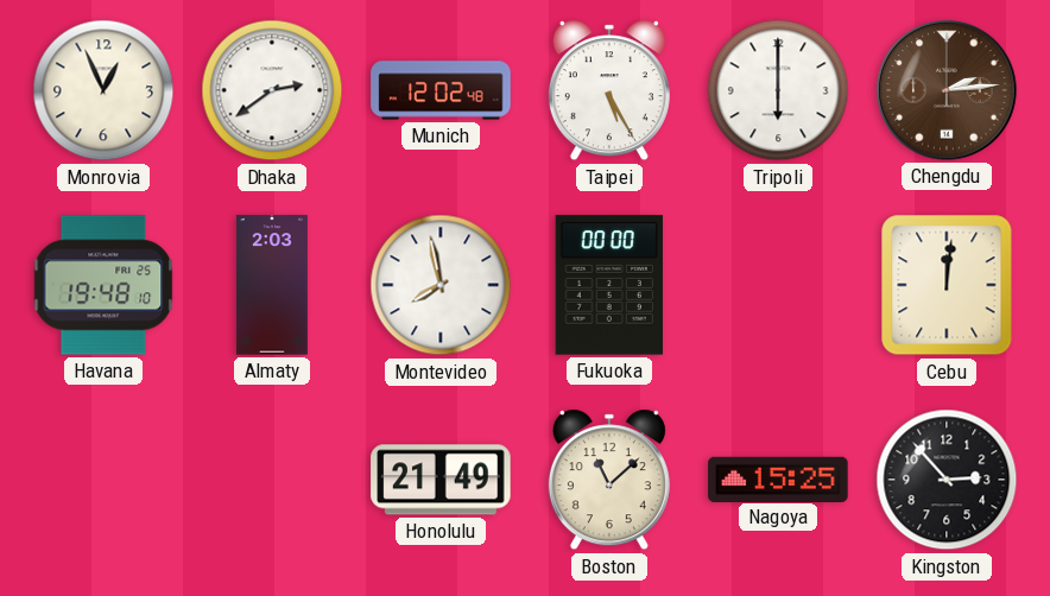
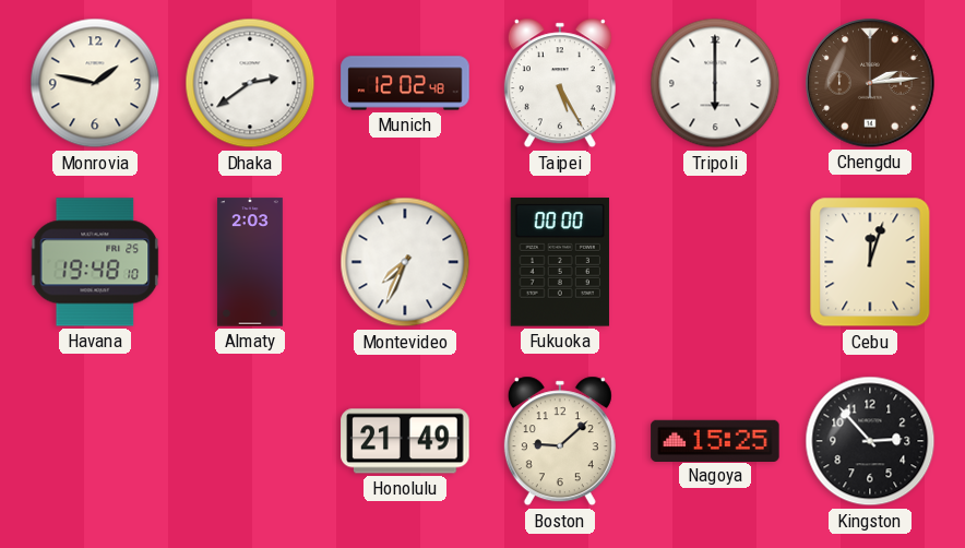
Monrovia: 12:56 -> 1:47
Montevideo: 7:58 -> 7:34
Cebu: 12:01 -> 12:03
Boston: 11:08 -> 9:08
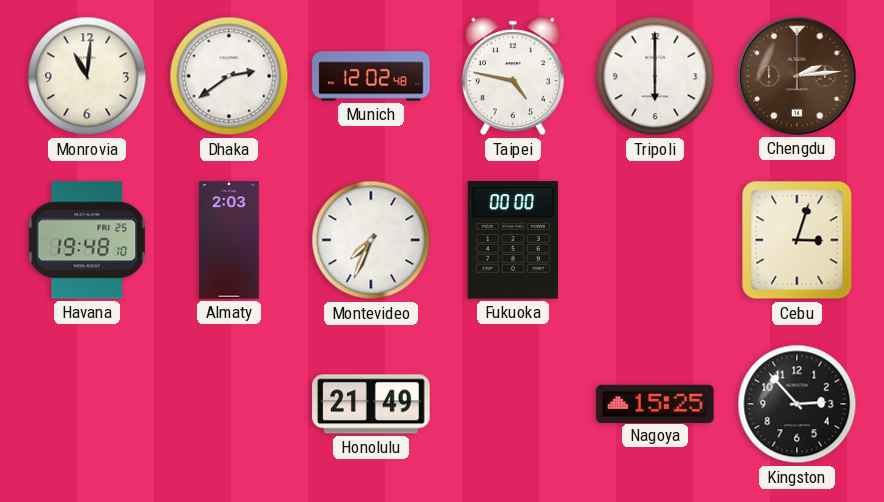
Monrovia: 1:47 -> 11:01
Taipei: 5:25 -> 4:47
Cebu: 12:03 -> 3:03
Boston: 9:08 -> none
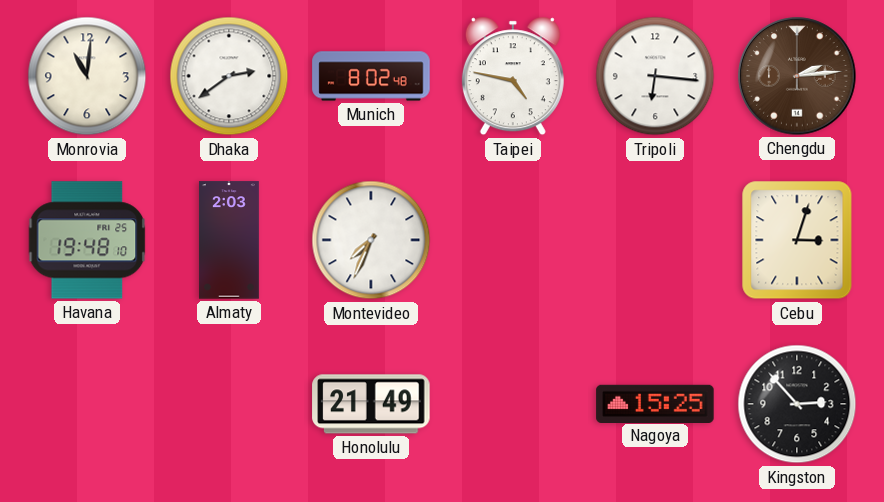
Munich: 12:02 -> 8:02
Tripoli: 6:00 -> 6:16
Fukuoka: 00:00 -> none
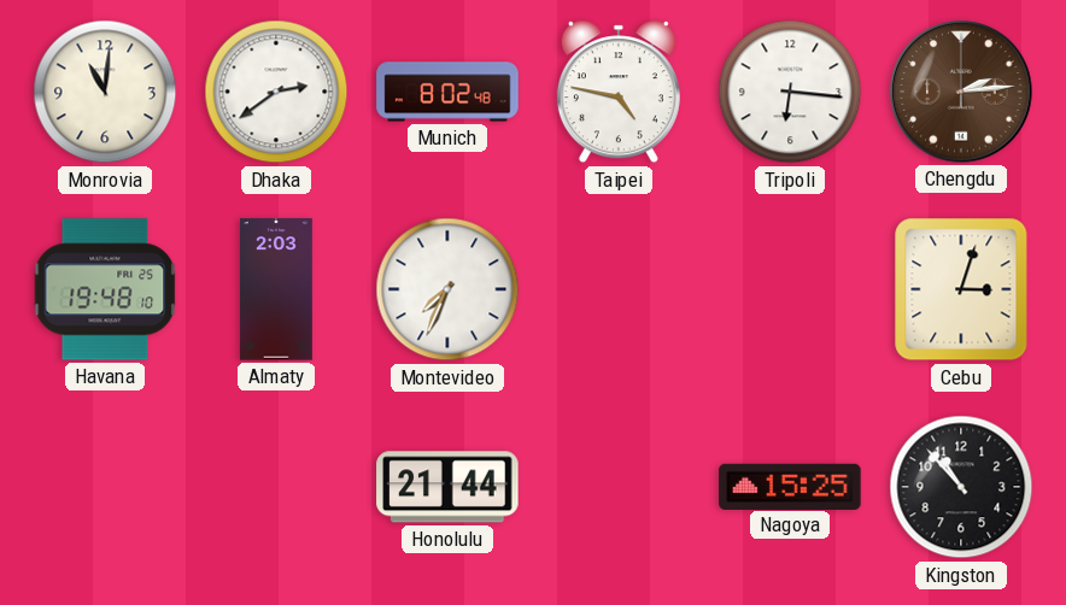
Honolulu: 21:49 -> 21:44
Kingston: 2:53 -> 10:53
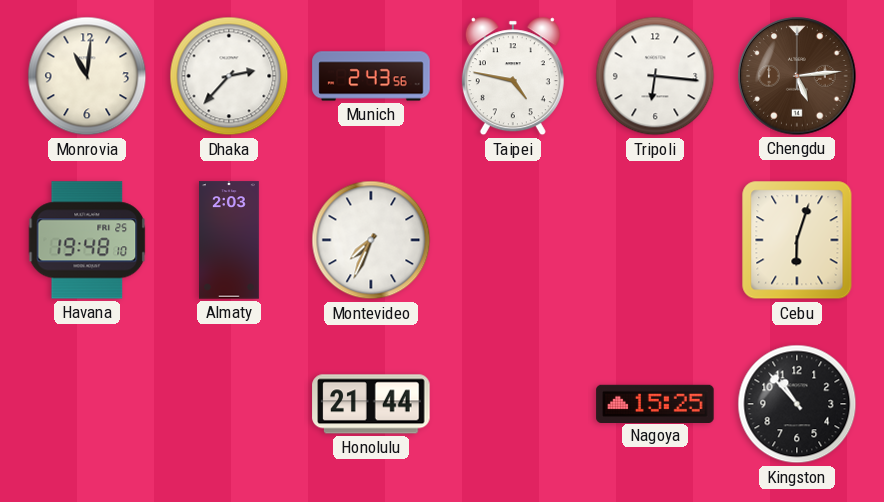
Dhaka: 2:39 -> 2:37
Munich: 8:02 -> 2:43
Chengdu: 2:14 -> 5:14
Cebu: 3:03 -> 6:03
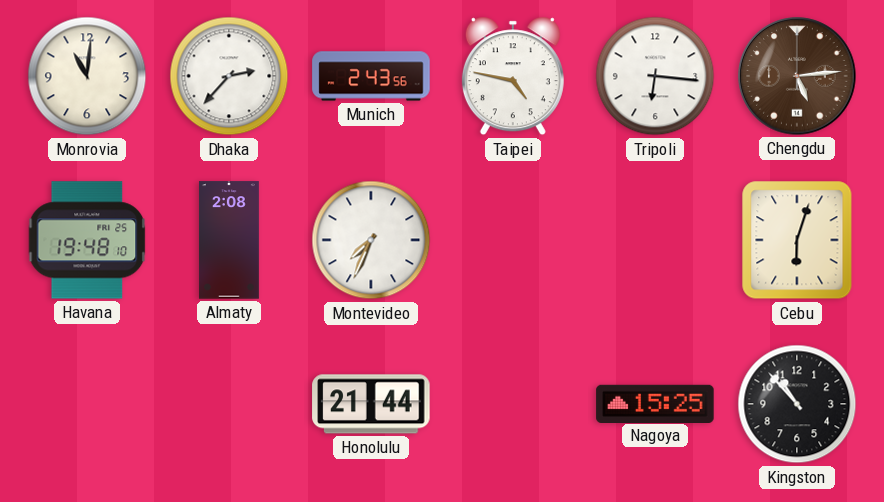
Almaty: 2:03 -> 2:08
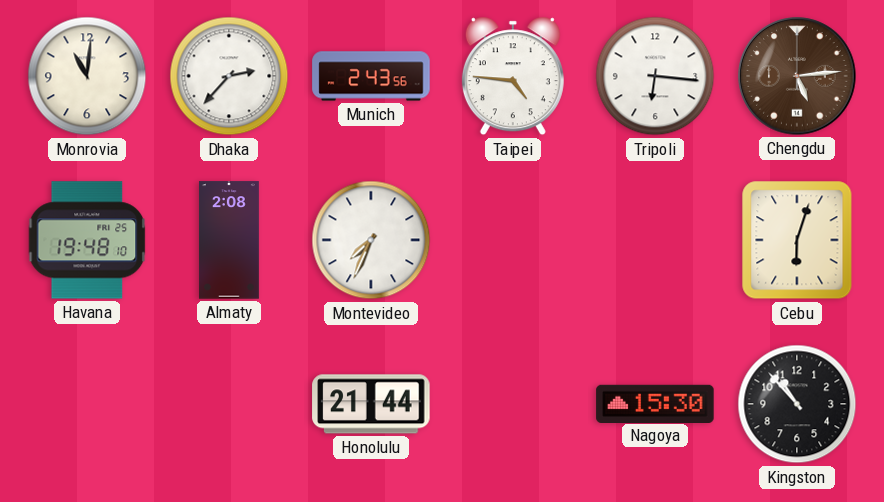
Taipei: 4:47 -> 4:46
Nagoya: 15:25 -> 15:30
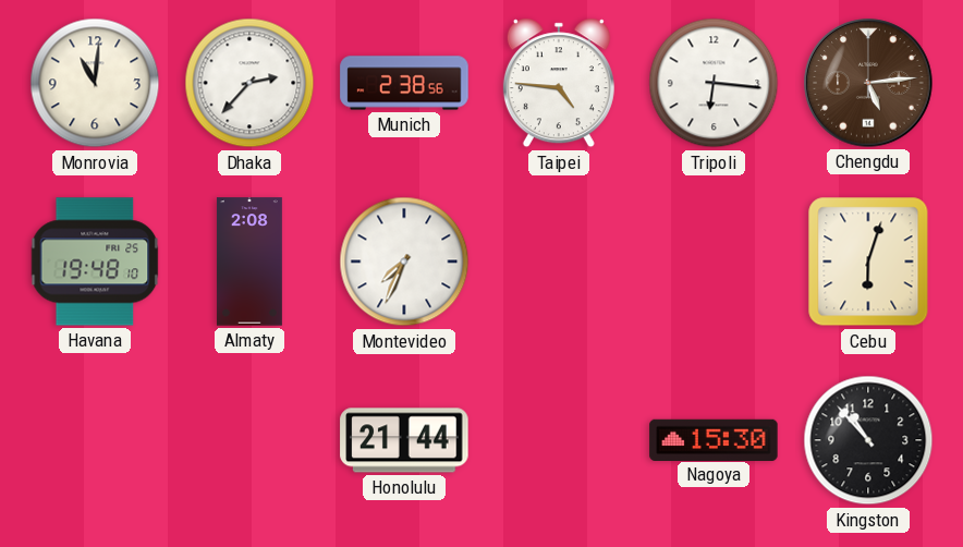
Munich: 2:43 -> 2:38
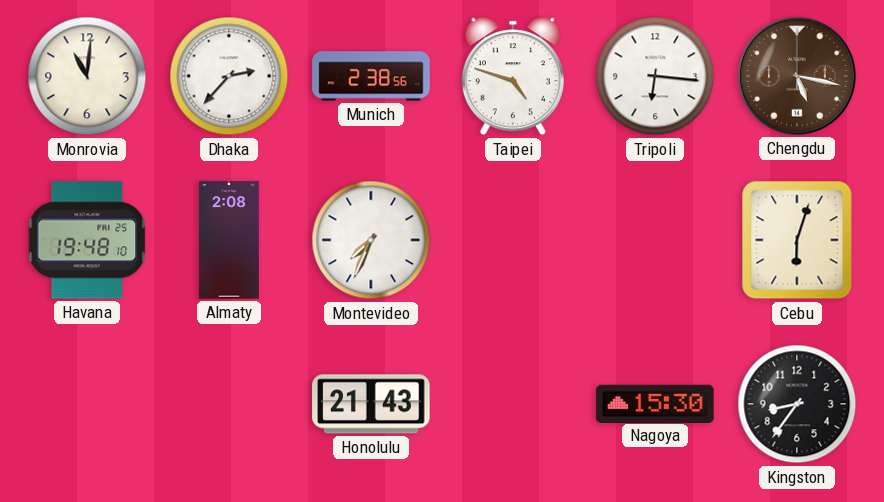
Taipei: 4:46 -> 4:48
Chengdu: 5:14 -> 5:17
Honolulu: 21:44 -> 21:43
Kingston: 10:53 -> 8:36
